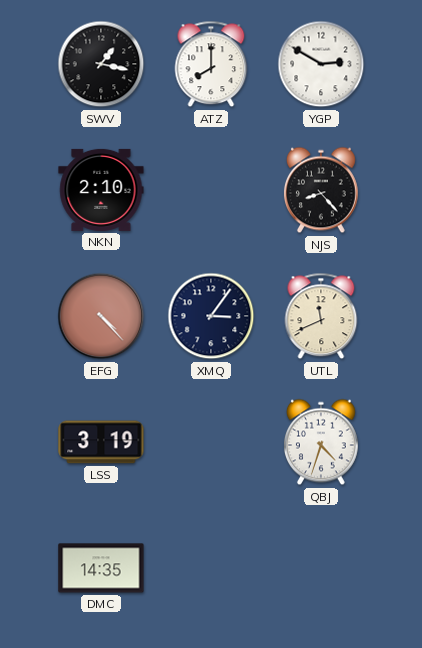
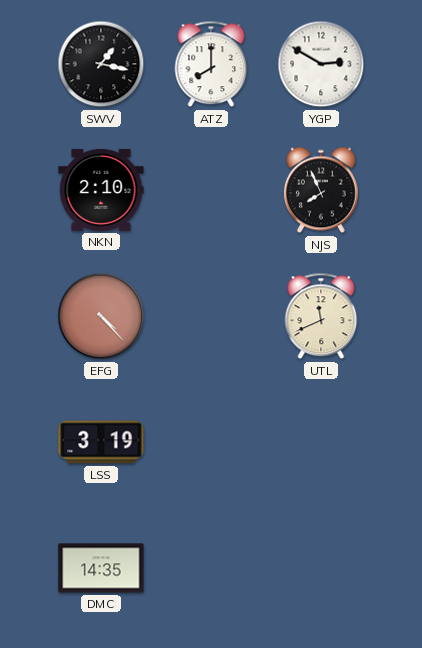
NJS: 8:23 -> 7:56
XMQ: 3:06 -> none
QBJ: 4:33 -> none
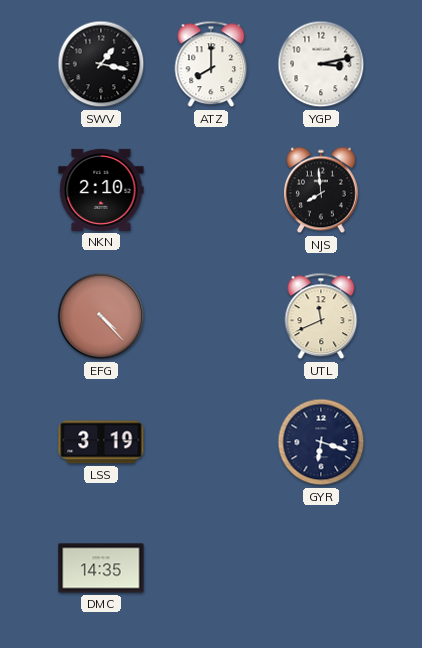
YGP: 2:50 -> 3:13
NJS: 7:56 -> 7:59
GYR: none -> 6:18
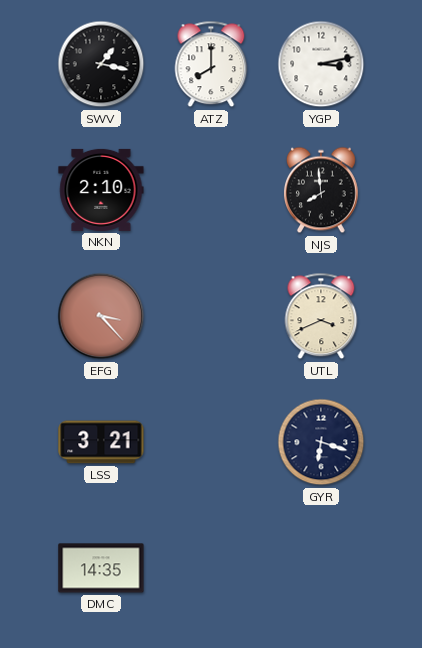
EFG: 4:23 -> 3:23
UTL: 11:41 -> 3:41
LSS: 3:19 -> 3:21
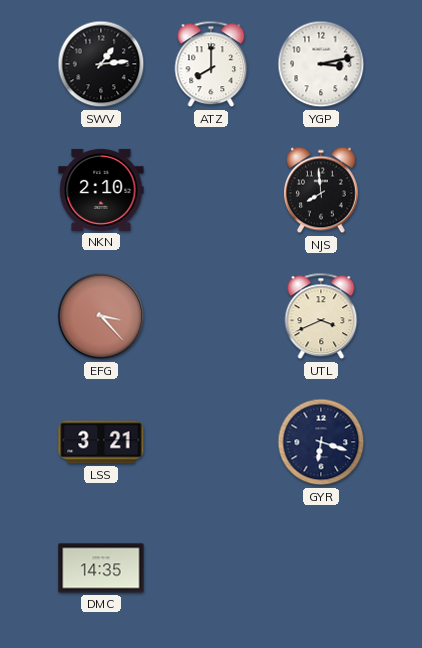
SWV: 1:17 -> 1:14
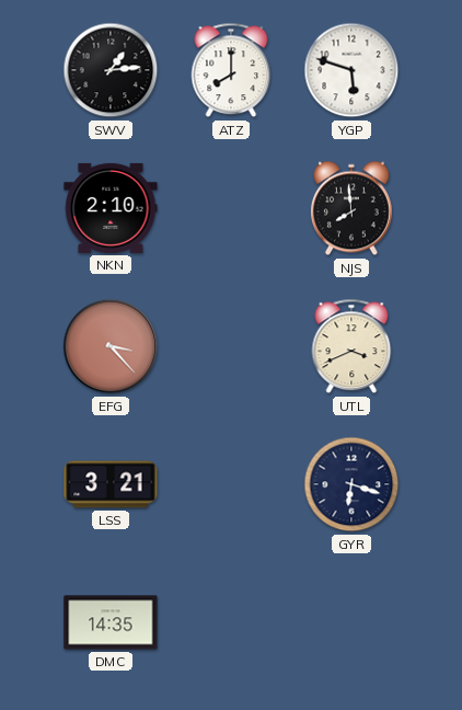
YGP: 3:13 -> 5:48
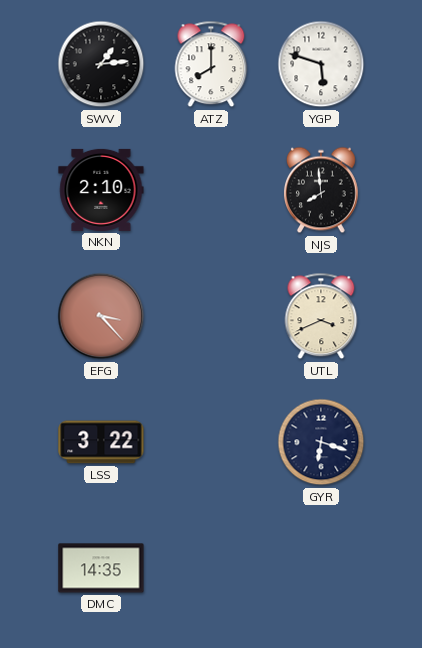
LSS: 3:21 -> 3:22
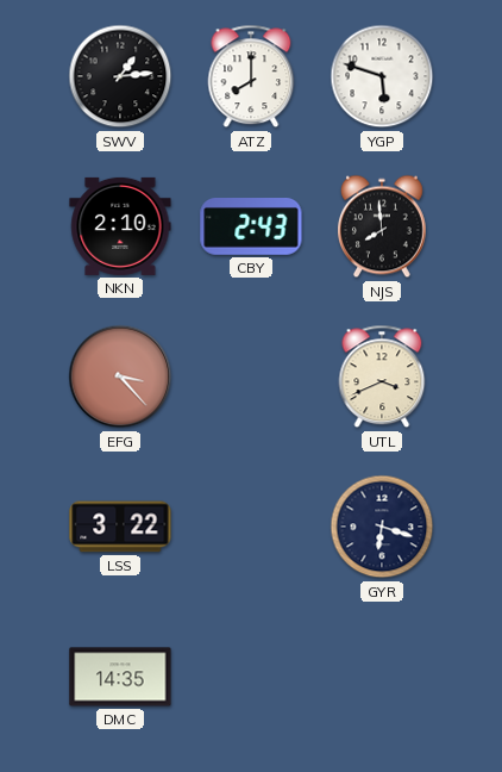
CBY: none -> 2:43
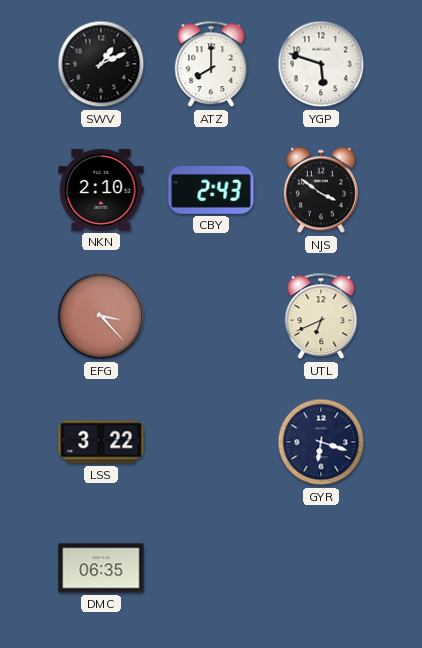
SWV: 1:14 -> 1:11
NJS: 7:59 -> 3:51
UTL: 3:41 -> 6:41
DMC: 14:35 -> 06:35
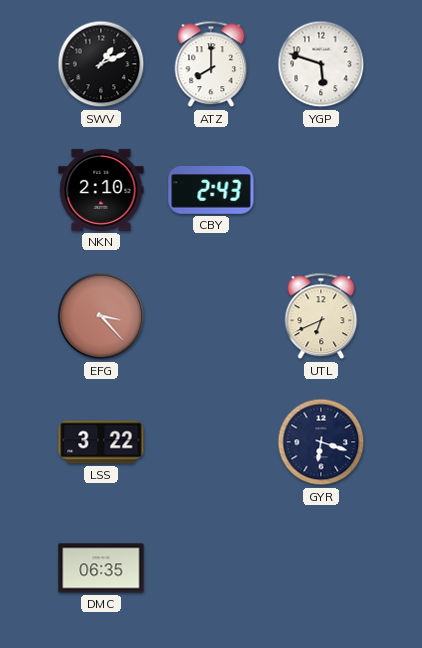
NJS: 3:51 -> none
